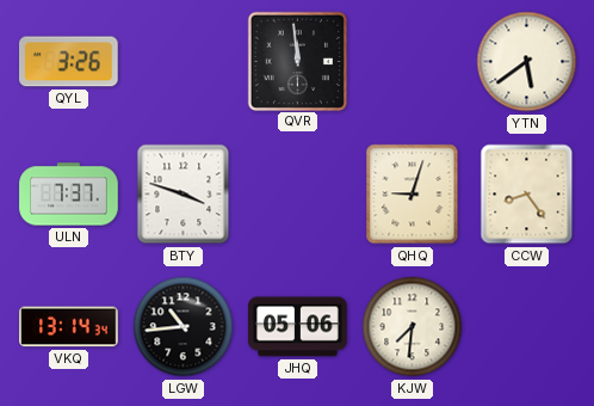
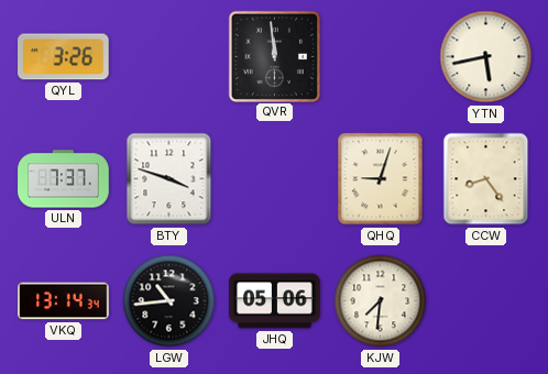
YTN: 5:39 -> 5:43
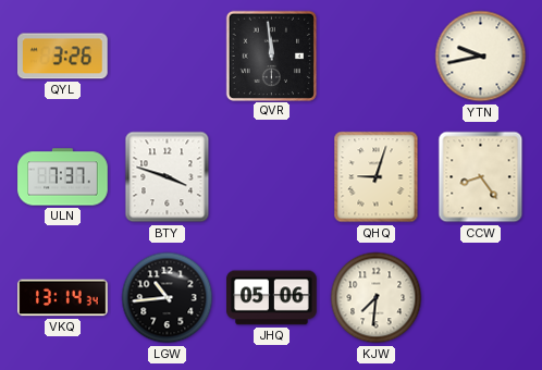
YTN: 5:43 -> 9:43
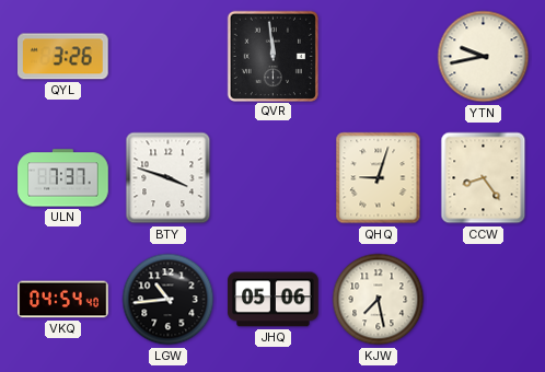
VKQ: 13:14 -> 04:54
KJW: 7:31 -> 7:28
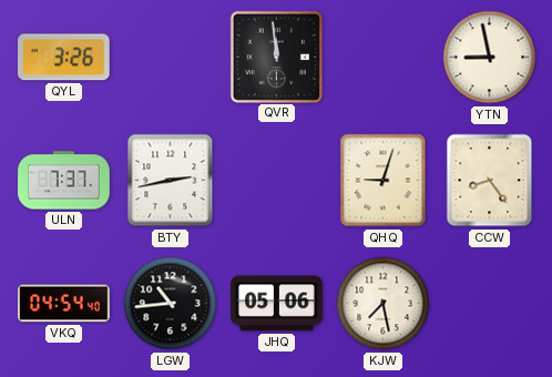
YTN: 9:43 -> 8:58
BTY: 3:48 -> 2:43
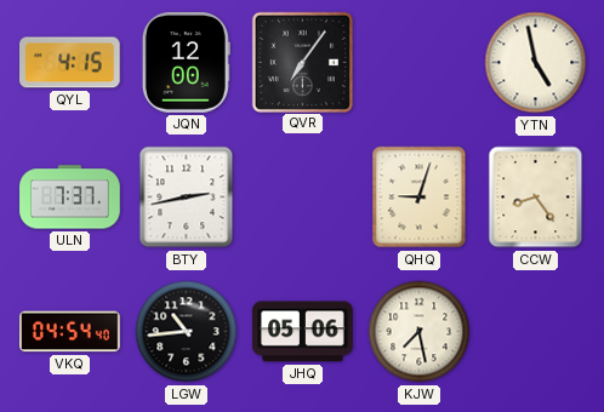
QYL: 3:26 -> 4:15
JQN: none -> 12:00
QVR: 11:59 -> 7:06
YTN: 8:58 -> 4:58
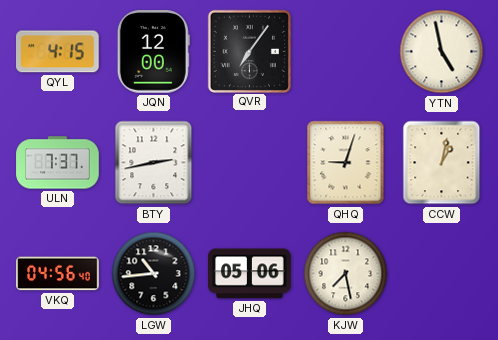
CCW: 8:24 -> 1:02
VKQ: 04:54 -> 04:56
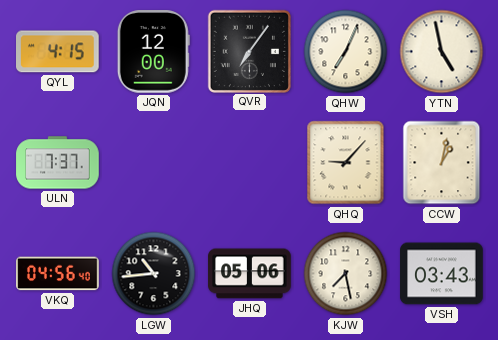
QHW: none -> 7:04
BTY: 2:43 -> none
QHQ: 9:03 -> 9:07
VSH: none -> 03:43
